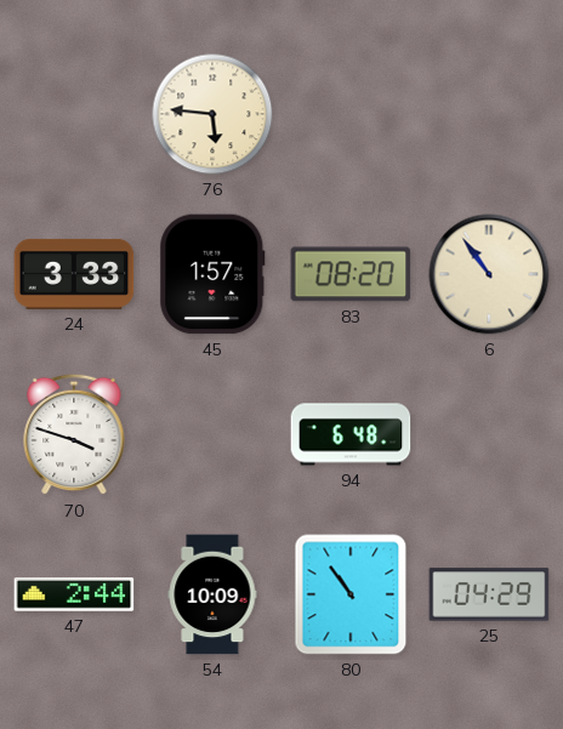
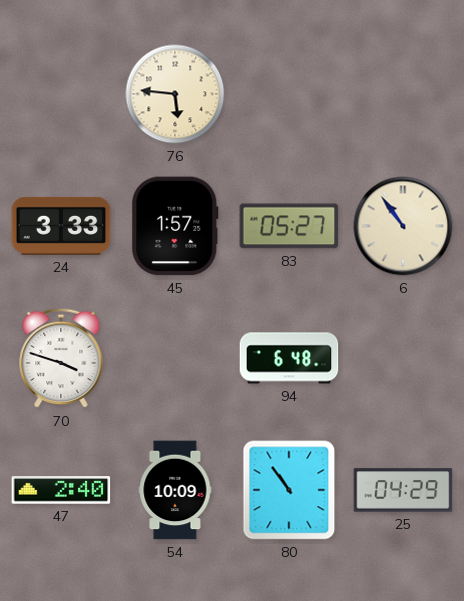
83: 08:20 -> 05:27
47: 2:44 -> 2:40
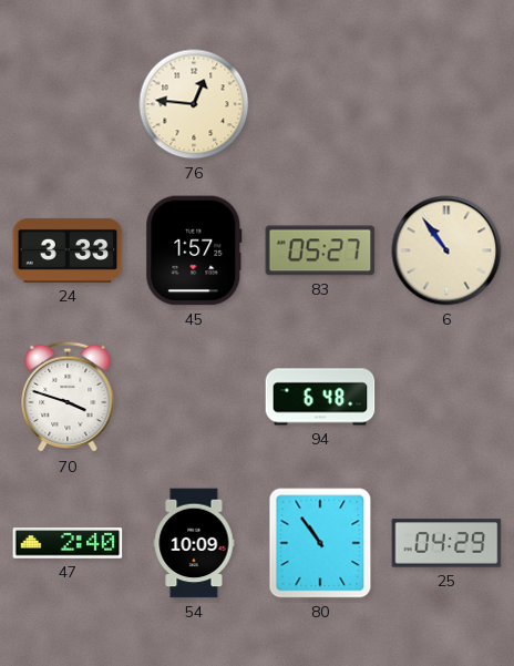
76: 5:46 -> 12:46
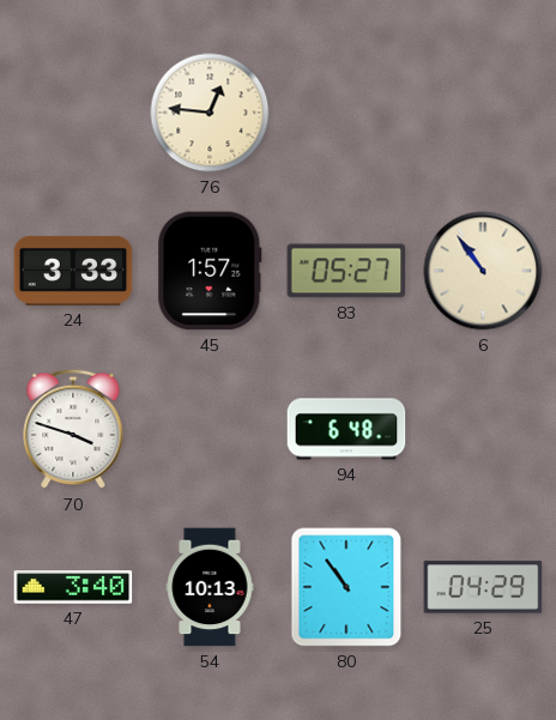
47: 2:40 -> 3:40
54: 10:09 -> 10:13
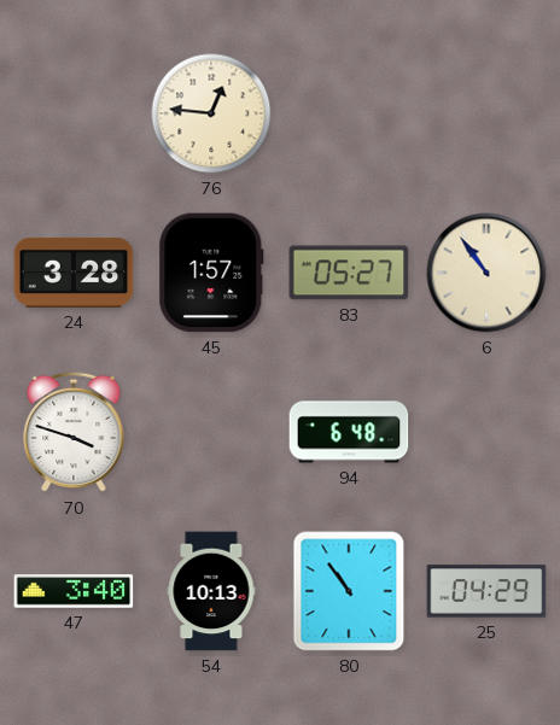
24: 3:33 -> 3:28
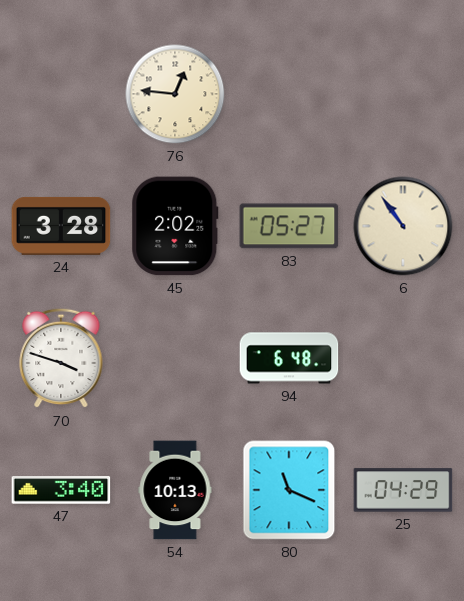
45: 1:57 -> 2:02
80: 10:54 -> 11:19
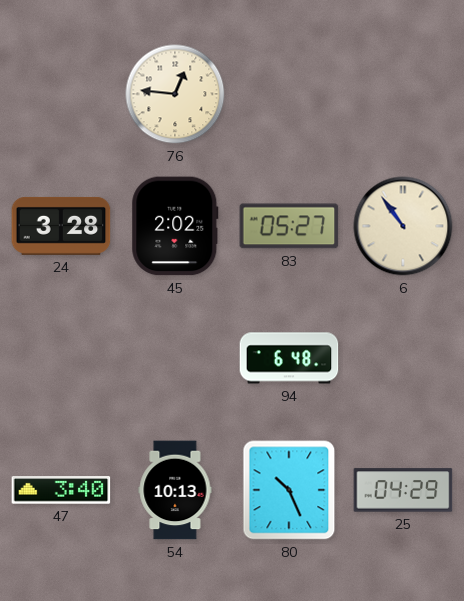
70: 3:48 -> none
80: 11:19 -> 10:26
